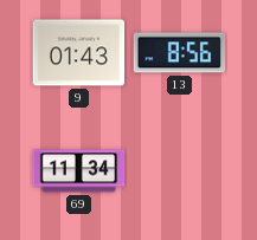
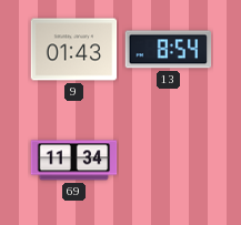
13: 8:56 -> 8:54
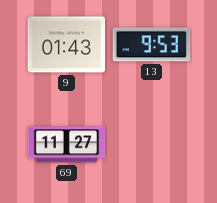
13: 8:54 -> 9:53
69: 11:34 -> 11:27
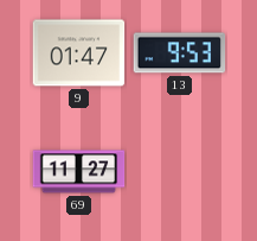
9: 01:43 -> 01:47
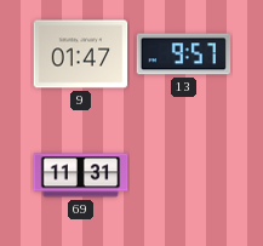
13: 9:53 -> 9:57
69: 11:27 -> 11:31
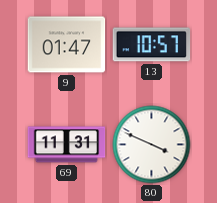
13: 9:57 -> 10:57
80: none -> 3:49
